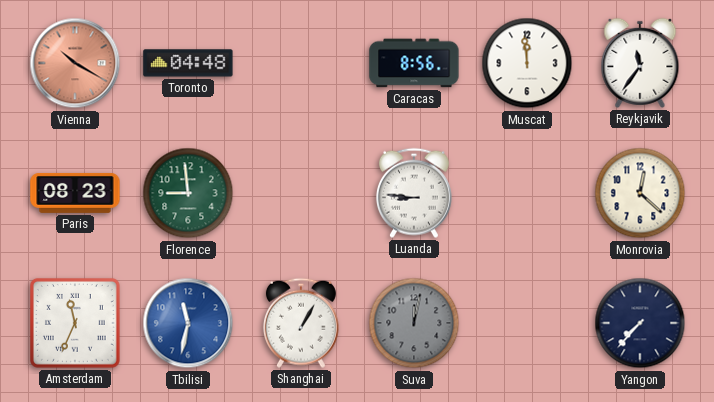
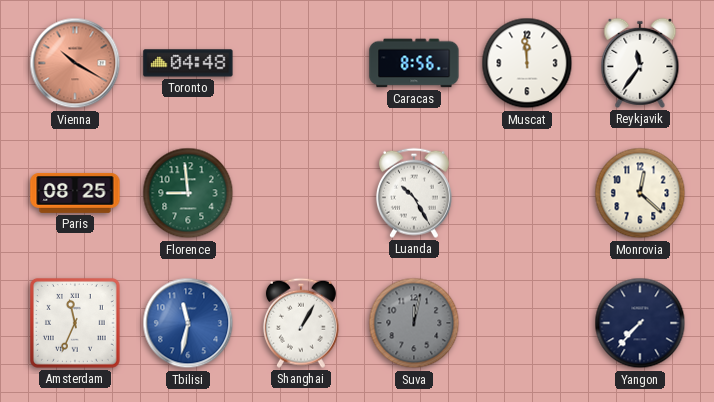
Paris: 08:23 -> 08:25
Luanda: 8:46 -> 10:25
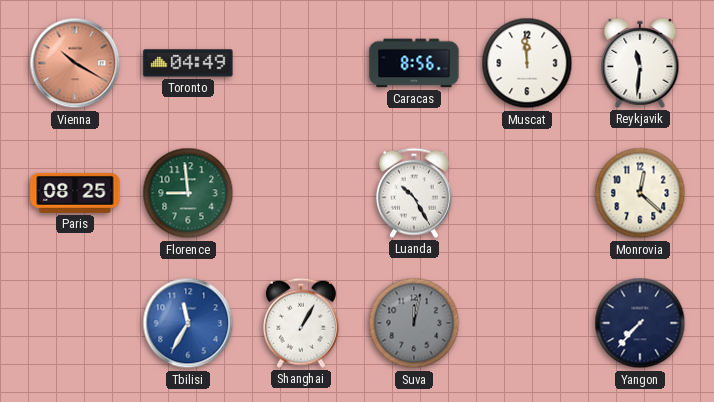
Toronto: 04:48 -> 04:49
Reykjavik: 11:36 -> 11:31
Amsterdam: 11:34 -> none
Tbilisi: 11:32 -> 11:35
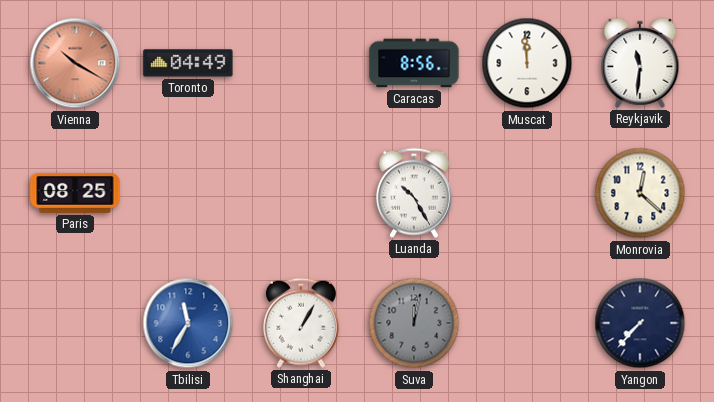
Florence: 8:59 -> none
